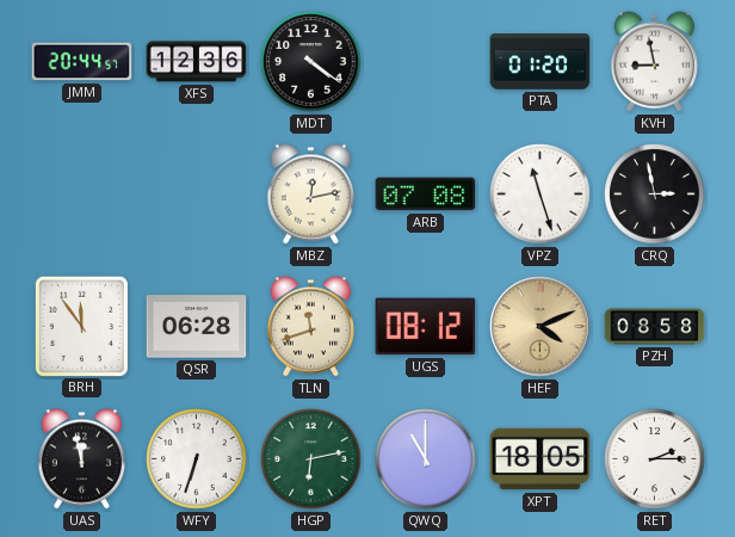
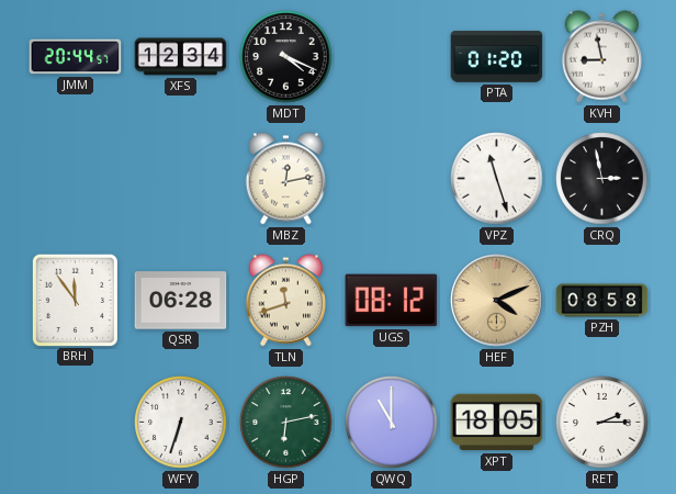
XFS: 12:36 -> 12:34
MDT: 4:21 -> 4:19
ARB: 07:08 -> none
UAS: 11:58 -> none
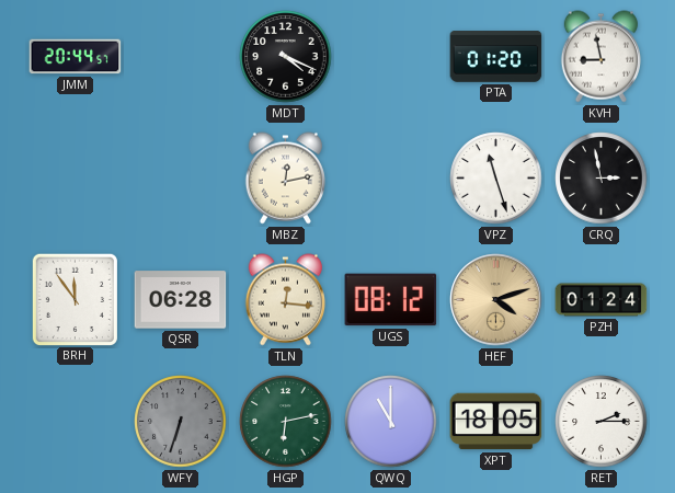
XFS: 12:34 -> none
TLN: 11:42 -> 12:16
HEF: 4:11 -> 4:12
PZH: 08:58 -> 01:24
WFY dial: white -> grey
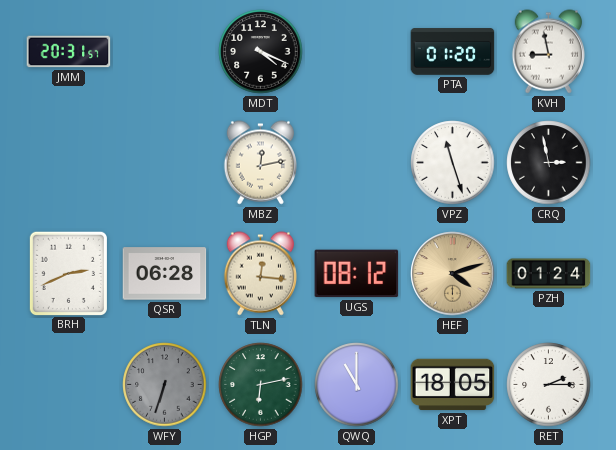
JMM: 20:44 -> 20:31
BRH: 11:54 -> 2:41
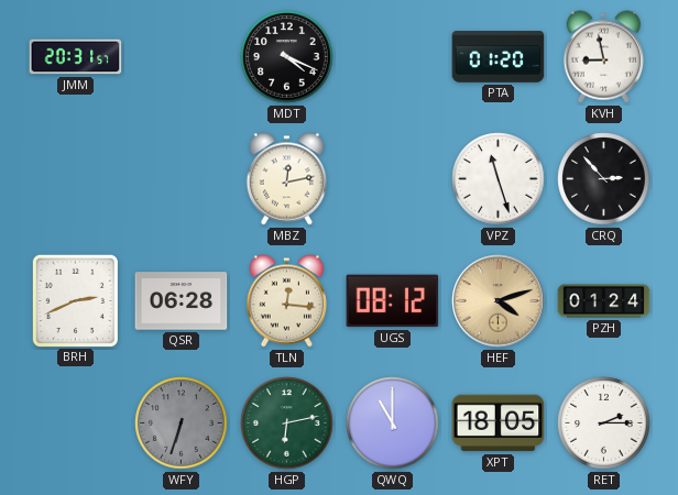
CRQ: 2:58 -> 2:53
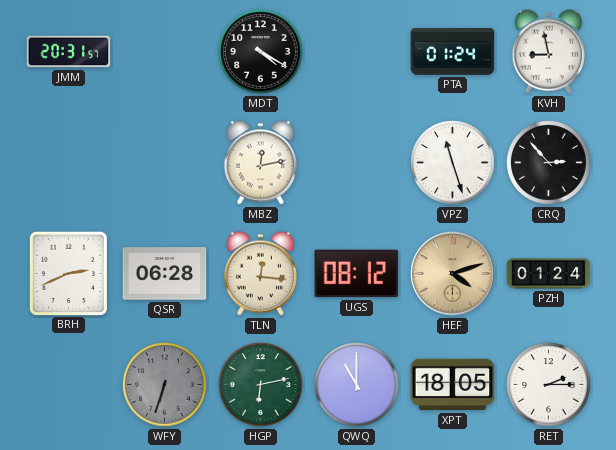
MDT: 4:19 -> 4:20
PTA: 01:20 -> 01:24
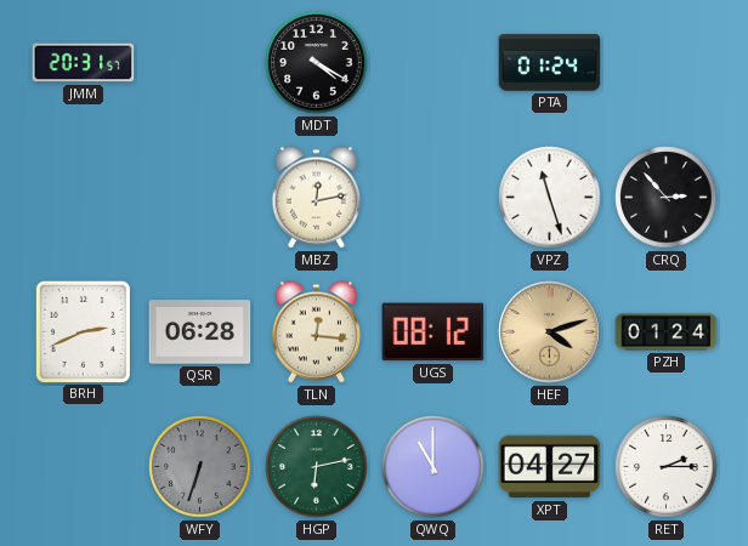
KVH: 8:58 -> none
XPT: 18:05 -> 04:27
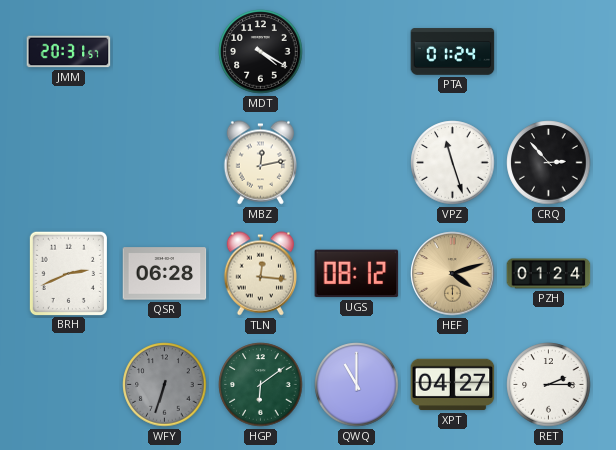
HGP: 6:13 -> 6:09
